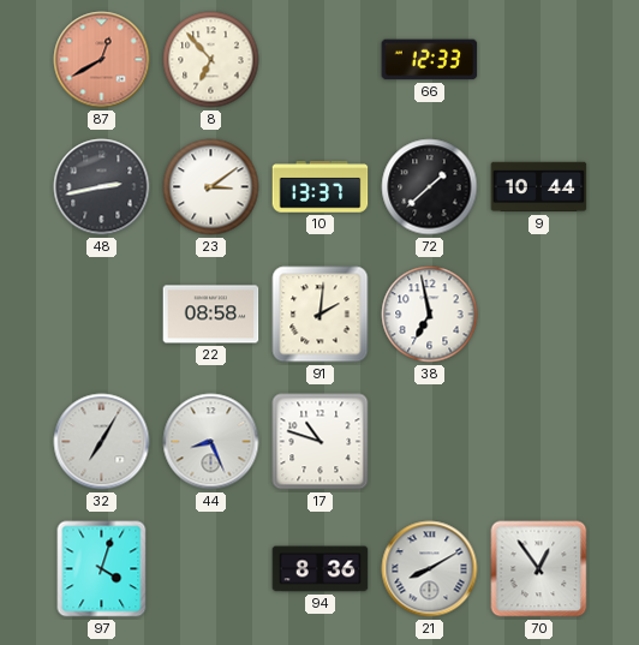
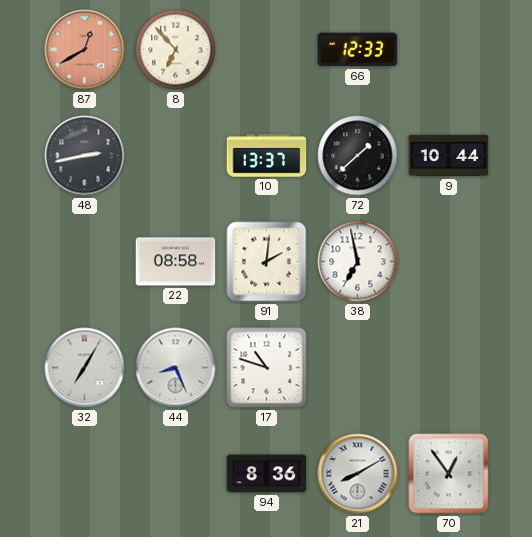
23: 3:09 -> none
97: 4:03 -> none
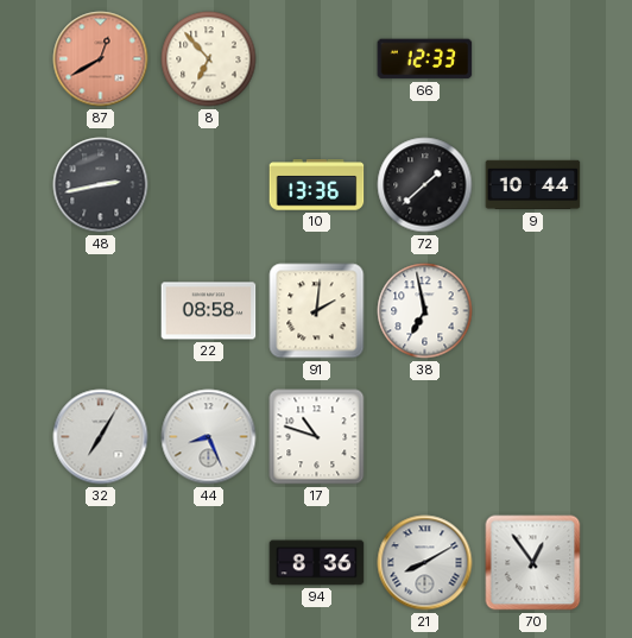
10: 13:37 -> 13:36
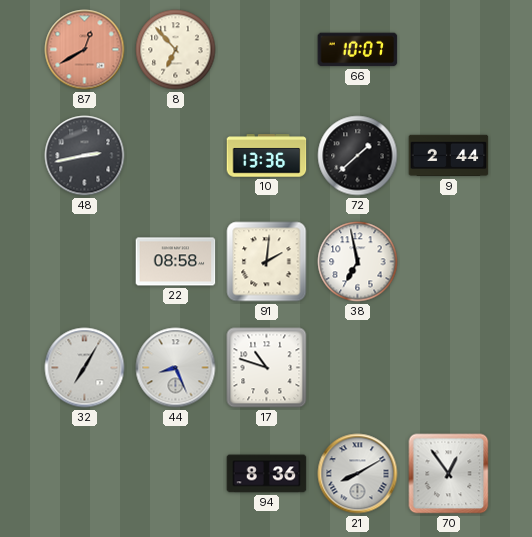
66: 12:33 -> 10:07
9: 10:44 -> 2:44
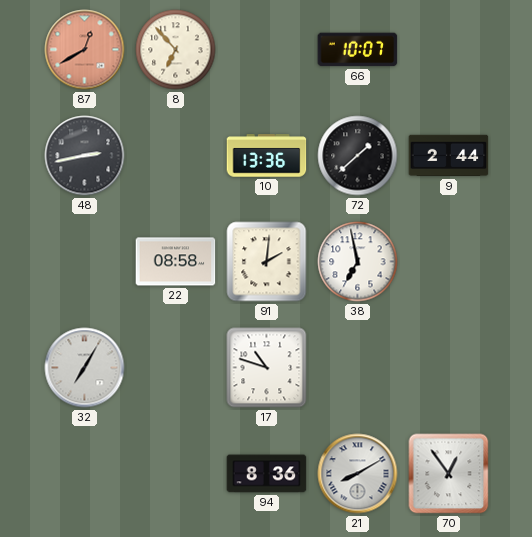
44: 8:26 -> none
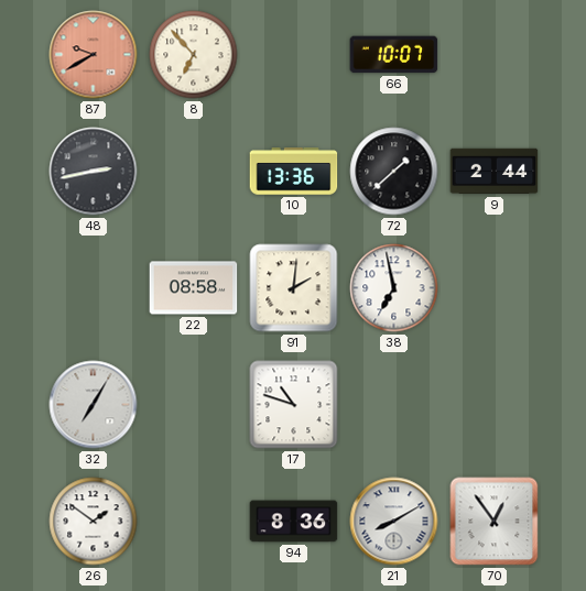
87: 12:40 -> 9:40
26: none -> 1:51
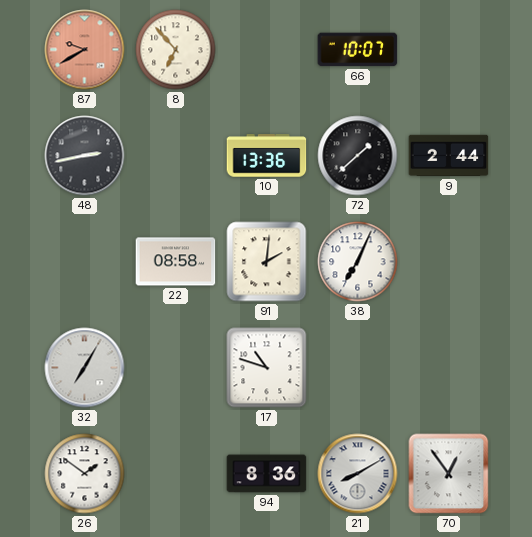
38: 6:58 -> 7:04
